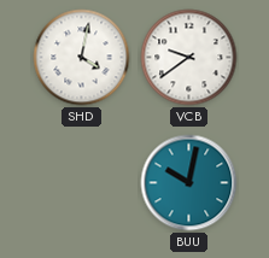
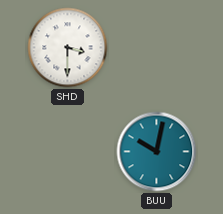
SHD: 4:02 -> 3:30
VCB: 9:39 -> none
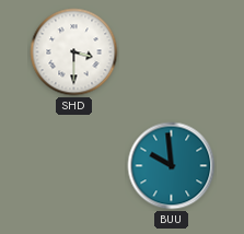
BUU: 10:02 -> 9:59
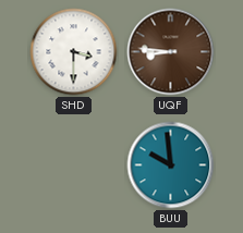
UQF: none -> 8:46
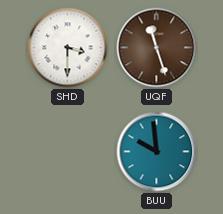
UQF: 8:46 -> 11:27
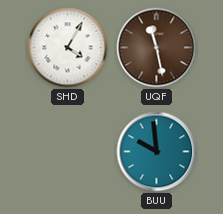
SHD: 3:30 -> 4:05
UQF: 11:27 -> 11:28
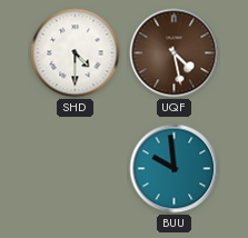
SHD: 4:05 -> 4:30
UQF: 11:28 -> 4:28
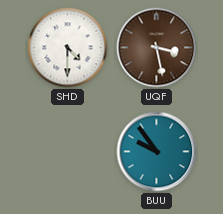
UQF: 4:28 -> 3:28
BUU: 9:59 -> 9:54
